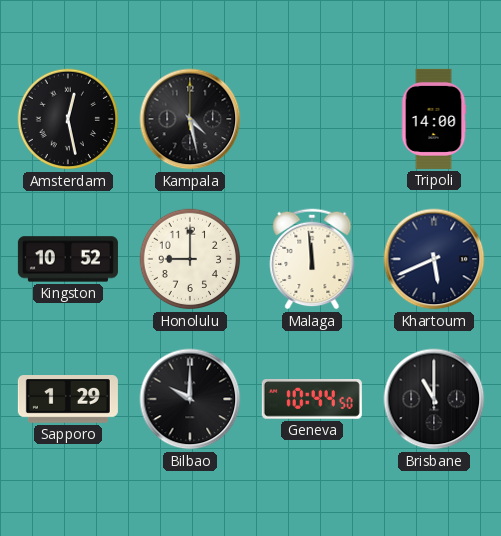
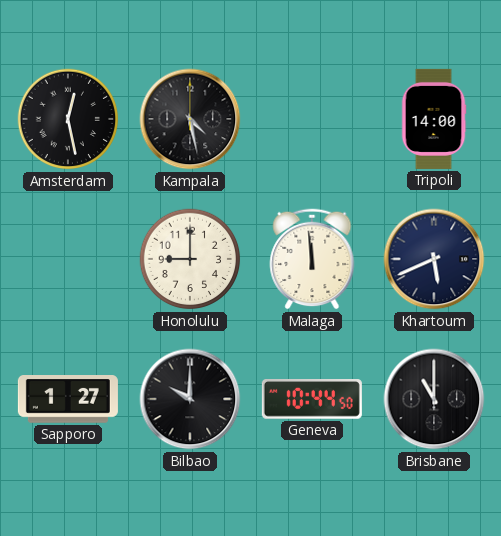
Kingston: 10:52 -> none
Sapporo: 1:29 -> 1:27
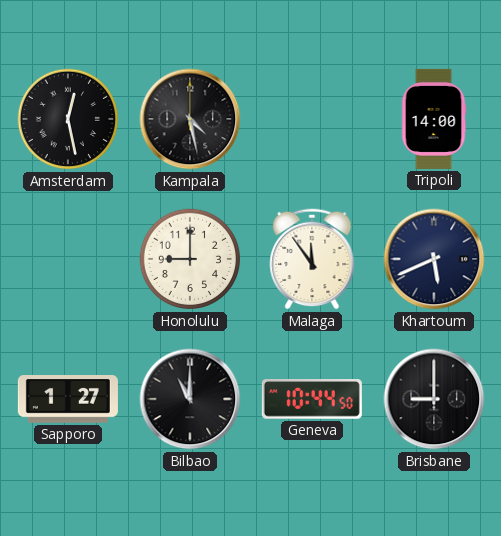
Malaga: 11:59 -> 11:54
Bilbao: 10:00 -> 11:00
Brisbane: 11:00 -> 9:00
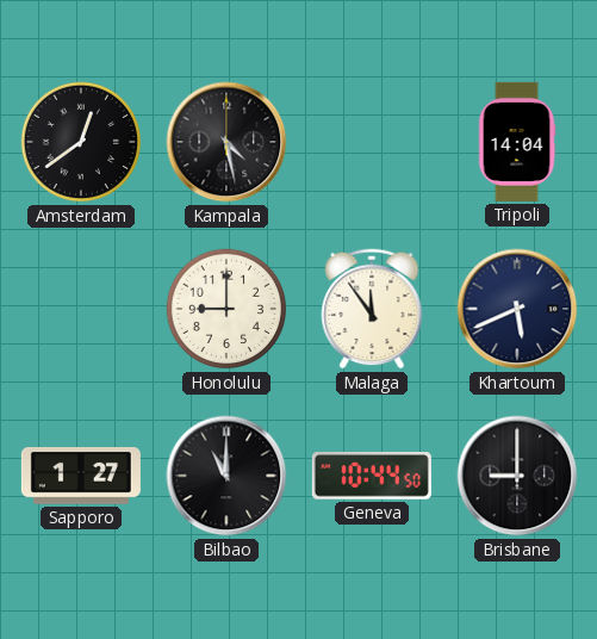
Amsterdam: 12:28 -> 12:39
Tripoli: 14:00 -> 14:04
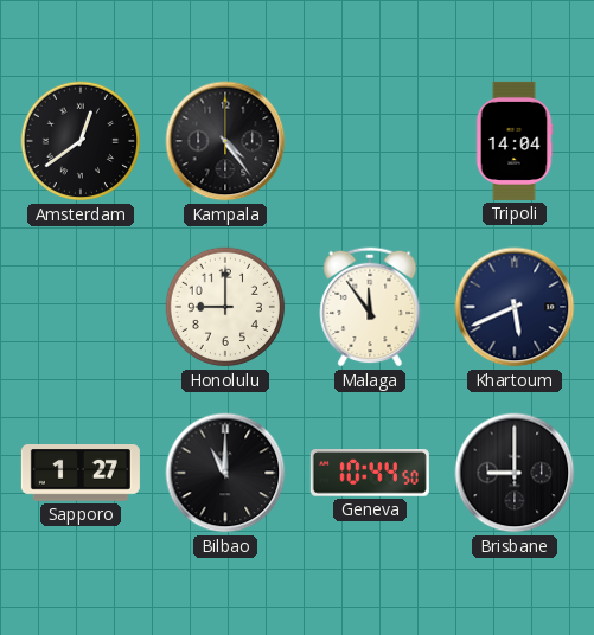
Kampala: 4:28 -> 4:24
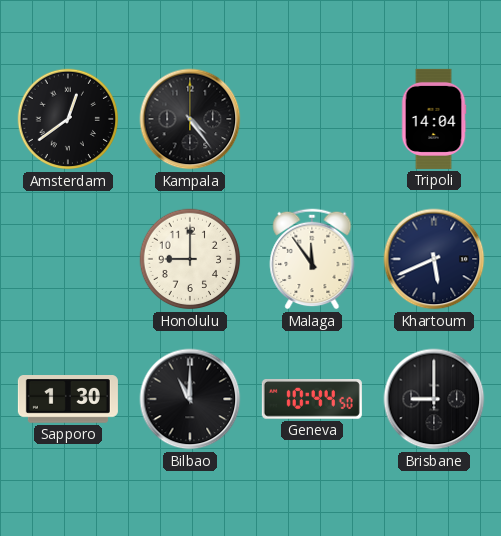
Sapporo: 1:27 -> 1:30
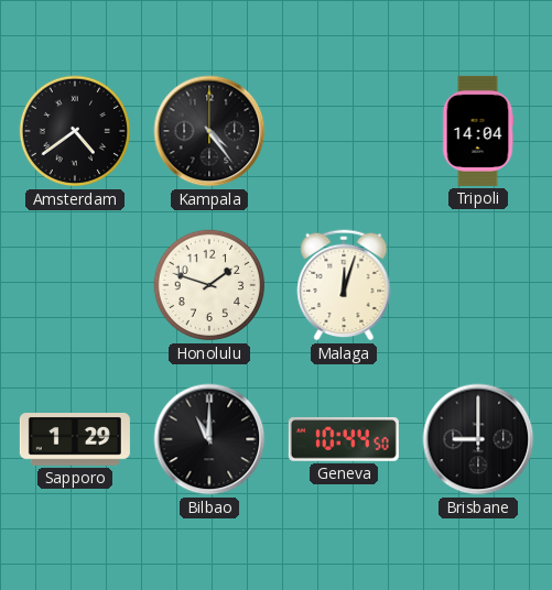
Amsterdam: 12:39 -> 4:39
Honolulu: 9:00 -> 1:48
Malaga: 11:54 -> 12:03
Khartoum: 5:41 -> none
Sapporo: 1:30 -> 1:29
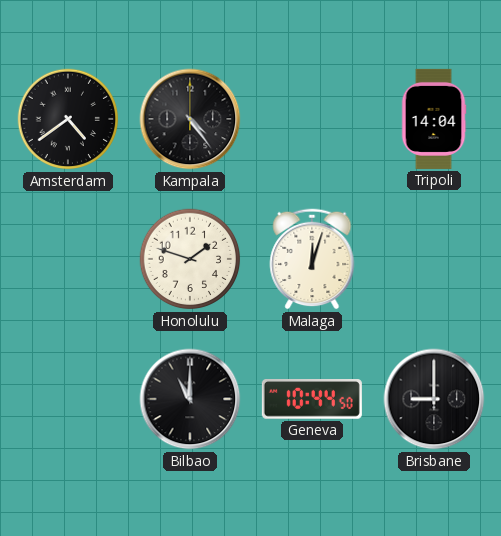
Sapporo: 1:29 -> none
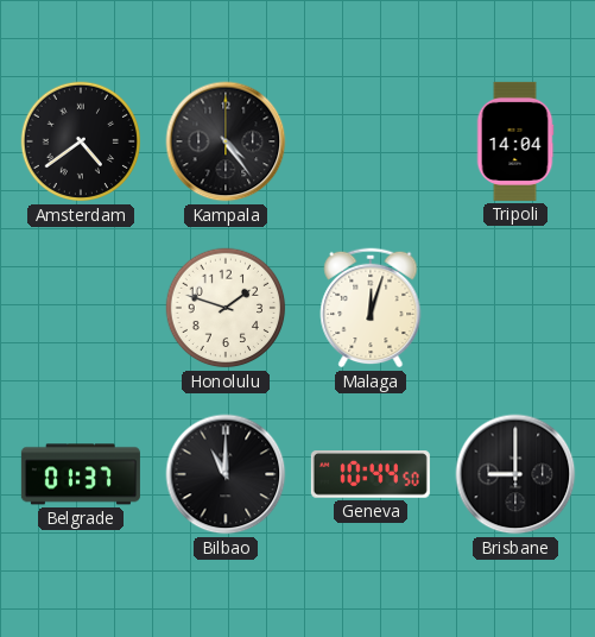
Belgrade: none -> 01:37
